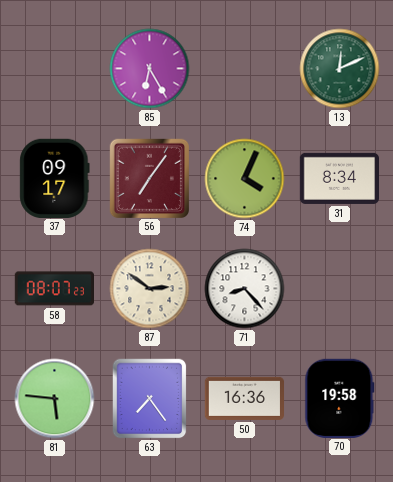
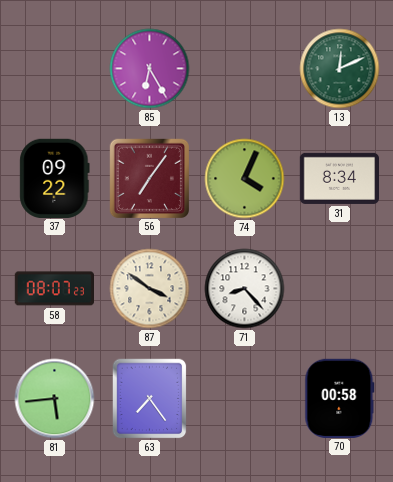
37: 09:17 -> 09:22
87: 2:51 -> 3:51
81: 5:46 -> 5:44
50: 16:36 -> none
70: 19:58 -> 00:58
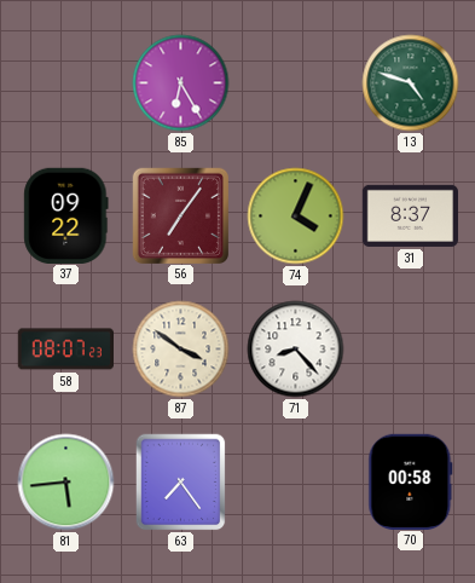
13: 12:11 -> 4:48
31: 8:34 -> 8:37
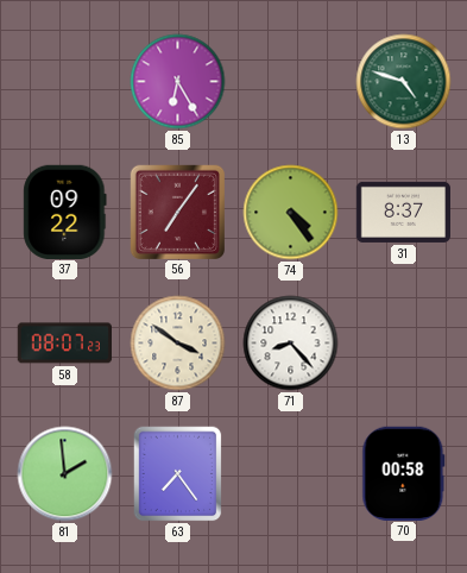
74: 4:04 -> 4:24
81: 5:44 -> 1:59
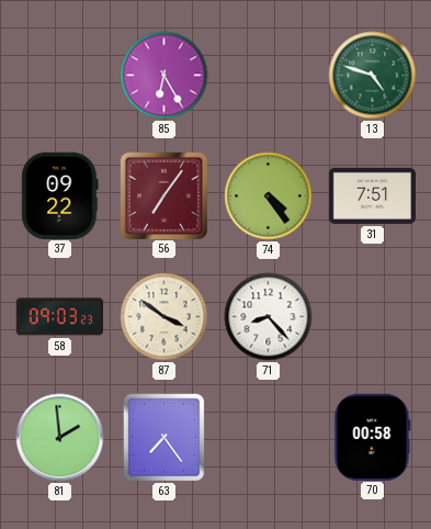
31: 8:37 -> 7:51
58: 08:07 -> 09:03
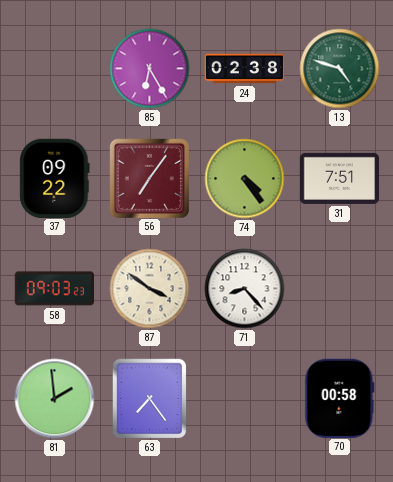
24: none -> 02:38
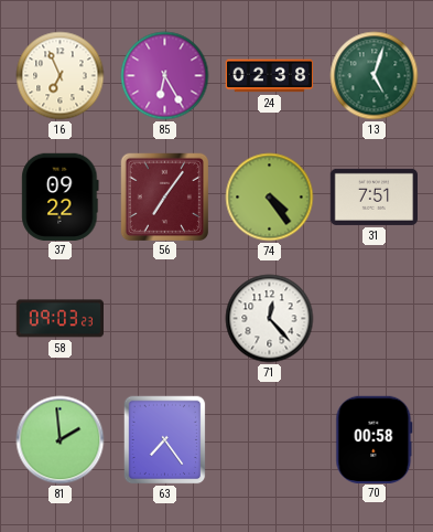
16: none -> 6:56
13: 4:48 -> 5:03
87: 3:51 -> none
71: 8:23 -> 12:23
